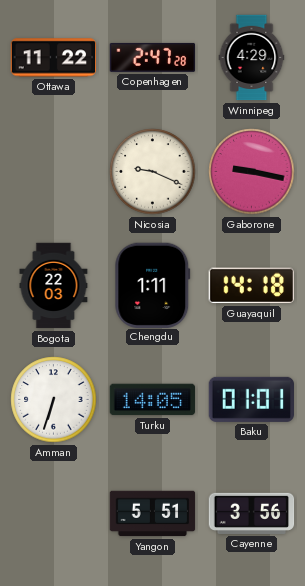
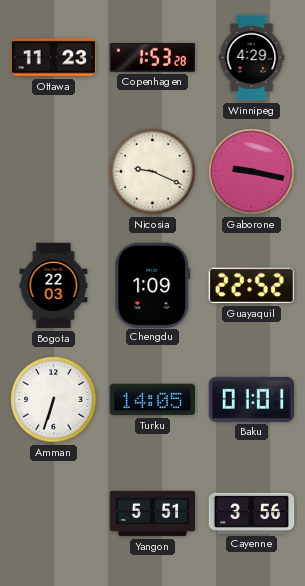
Ottawa: 11:22 -> 11:23
Copenhagen: 2:47 -> 1:53
Chengdu: 1:11 -> 1:09
Guayaquil: 14:18 -> 22:52
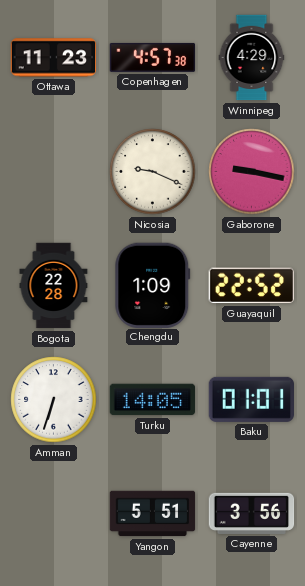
Copenhagen: 1:53 -> 4:57
Bogota: 22:03 -> 22:28
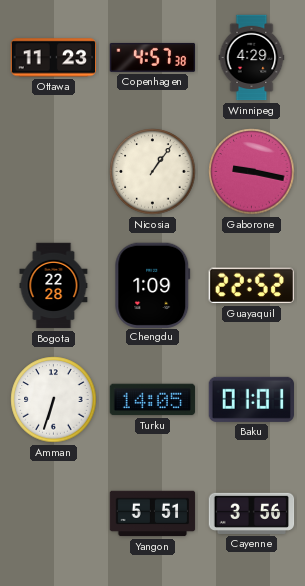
Nicosia: 9:19 -> 1:06
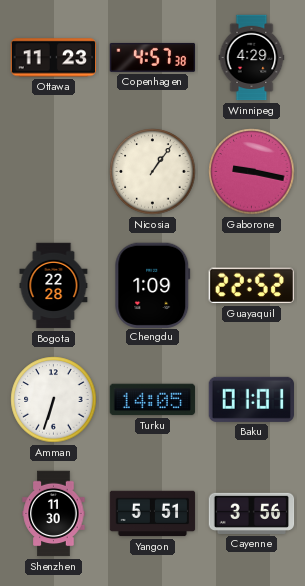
Shenzhen: none -> 11:30
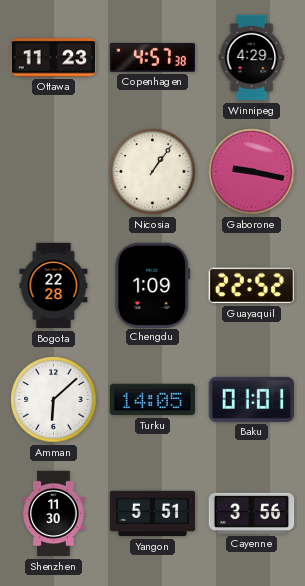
Amman: 6:33 -> 6:08
